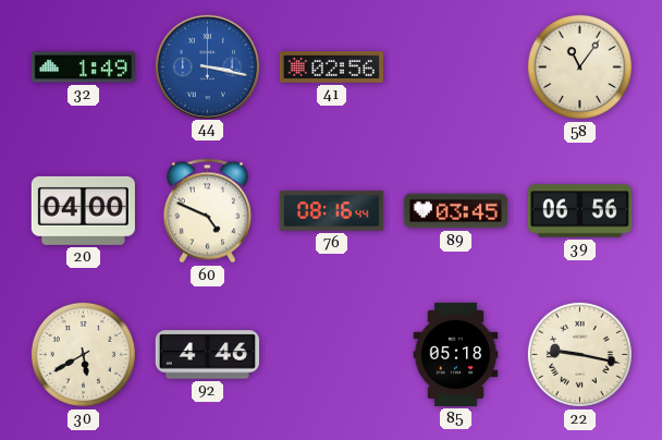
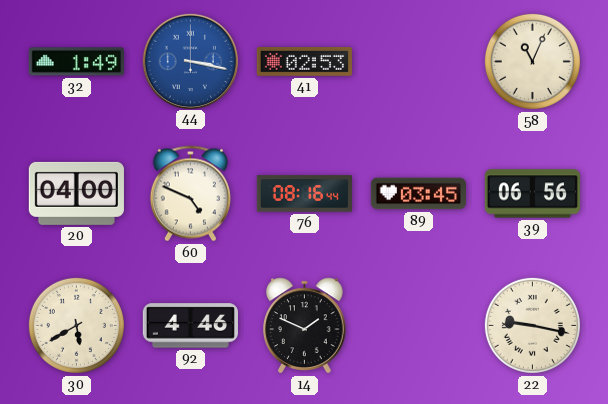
41: 02:56 -> 02:53
58: 11:06 -> 11:04
14: none -> 1:49
85: 05:18 -> none
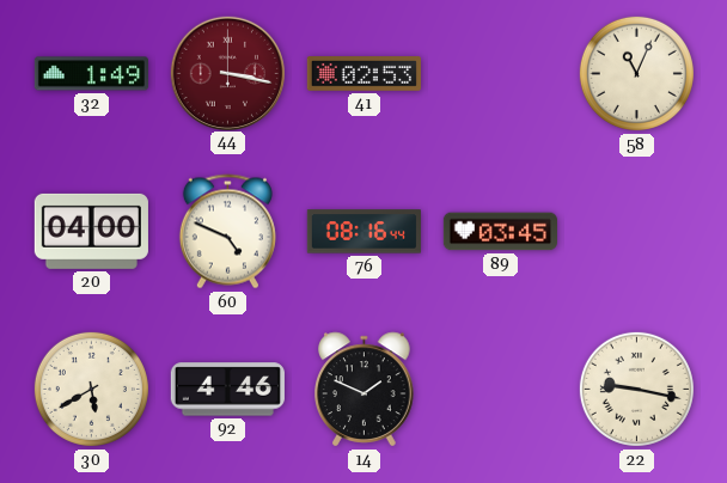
44 dial: blue -> burgundy
39: 06:56 -> none
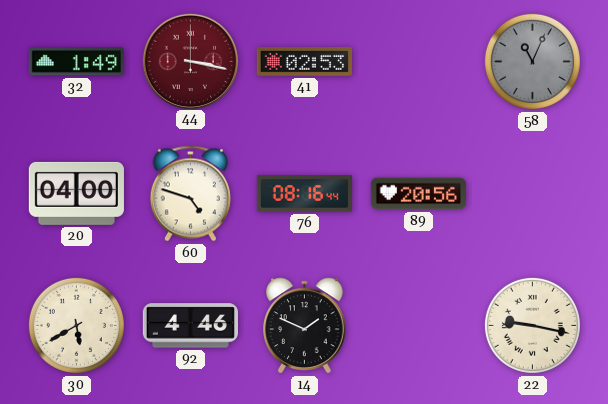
58 dial: cream -> grey
60: 4:49 -> 4:48
89: 03:45 -> 20:56
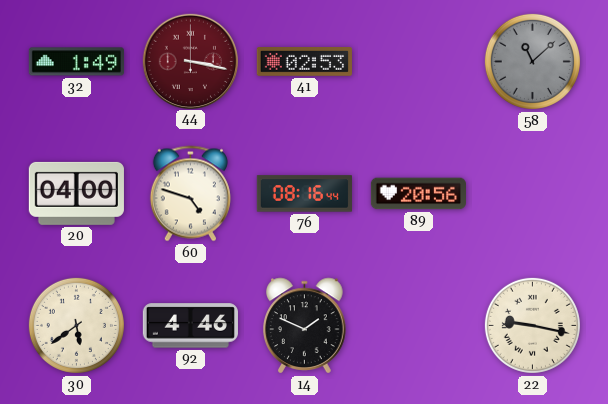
58: 11:04 -> 11:08
30: 5:40 -> 5:39
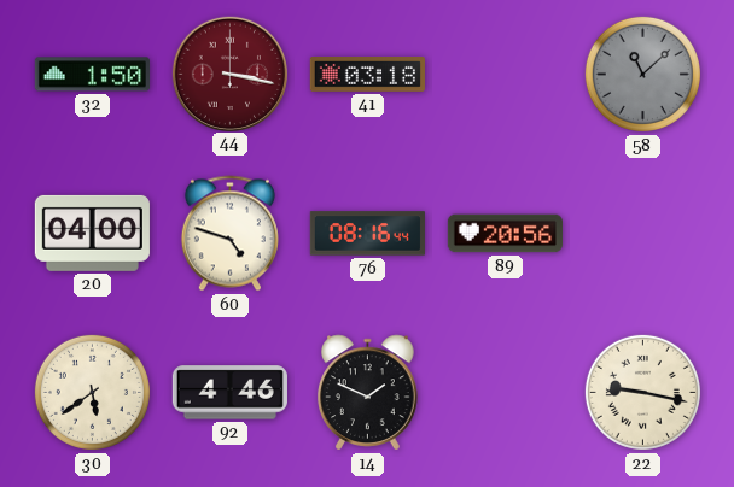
32: 1:49 -> 1:50
41: 02:53 -> 03:18
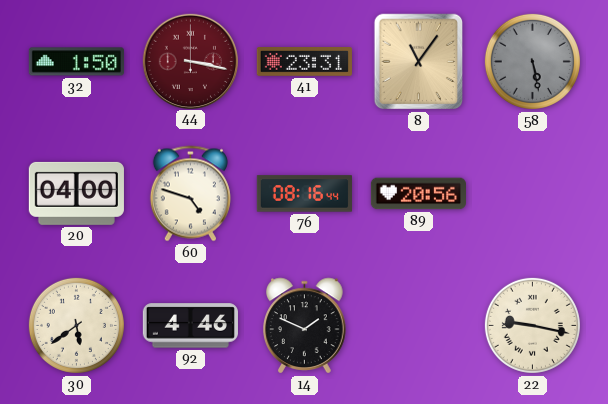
41: 03:18 -> 23:31
8: none -> 11:06
58: 11:08 -> 5:28
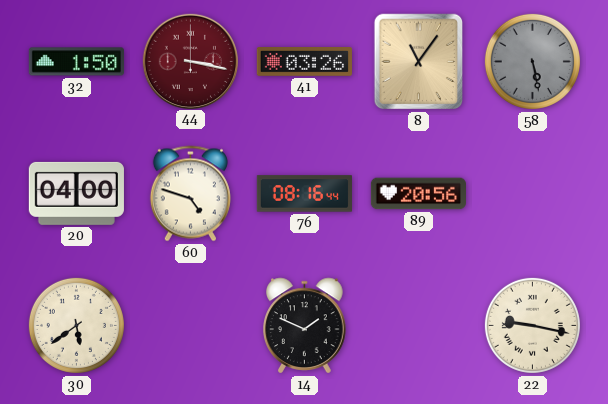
41: 23:31 -> 03:26
92: 4:46 -> none
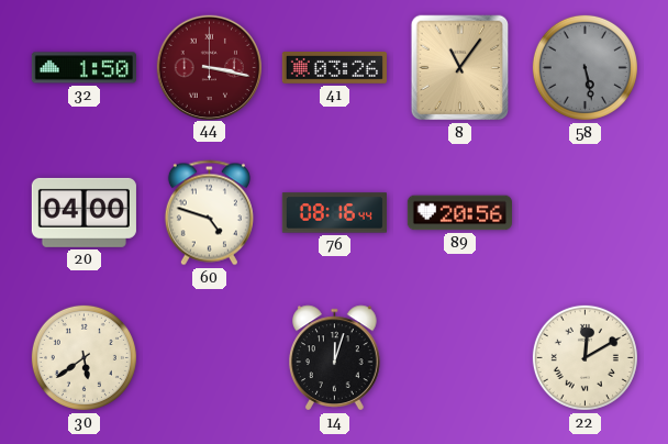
14: 1:49 -> 12:03
22: 9:17 -> 12:10
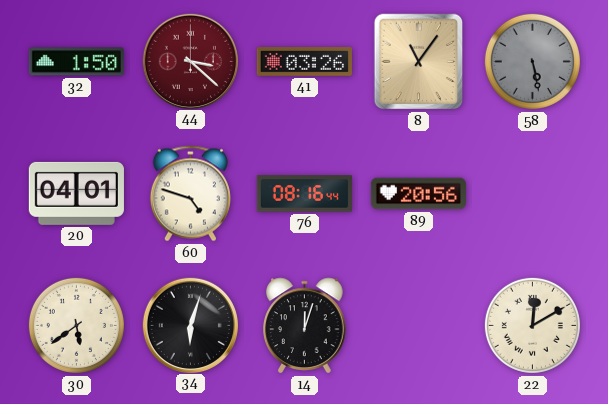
44: 3:17 -> 3:22
20: 04:00 -> 04:01
34: none -> 6:03
